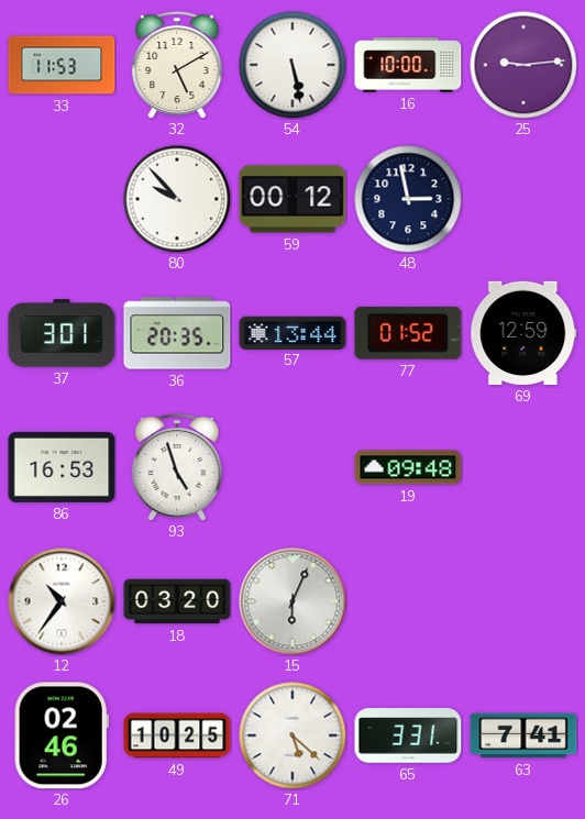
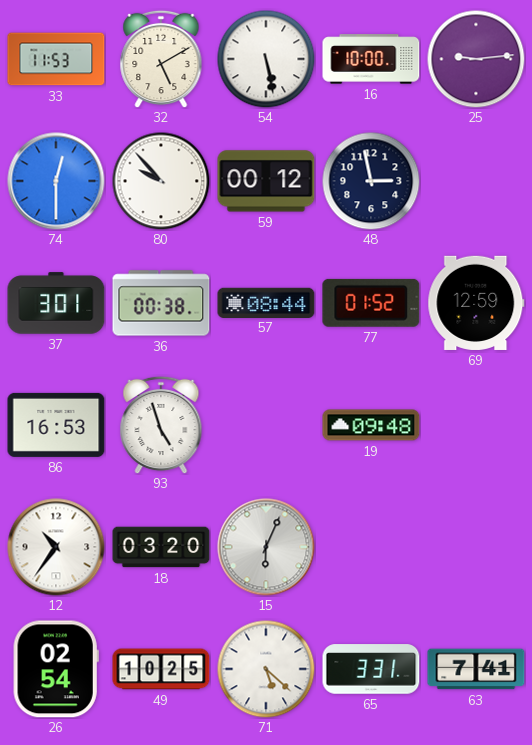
74: none -> 12:30
36: 20:35 -> 00:38
57: 13:44 -> 08:44
26: 02:46 -> 02:54
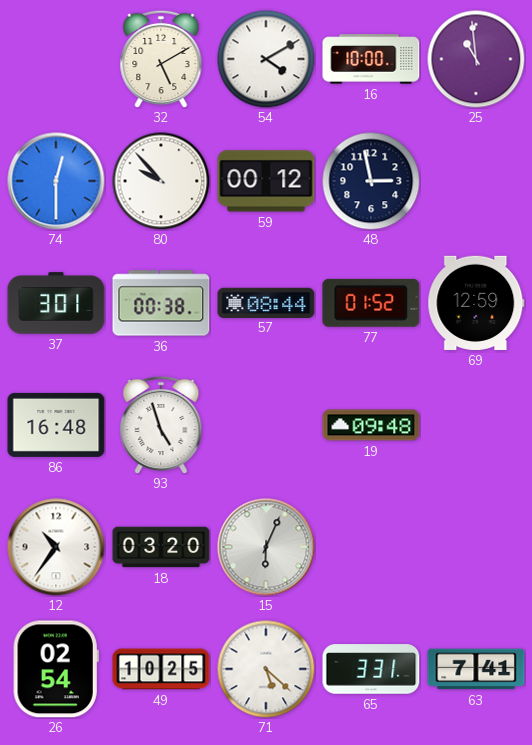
33: 11:53 -> none
54: 5:28 -> 4:10
25: 9:14 -> 10:59
86: 16:53 -> 16:48
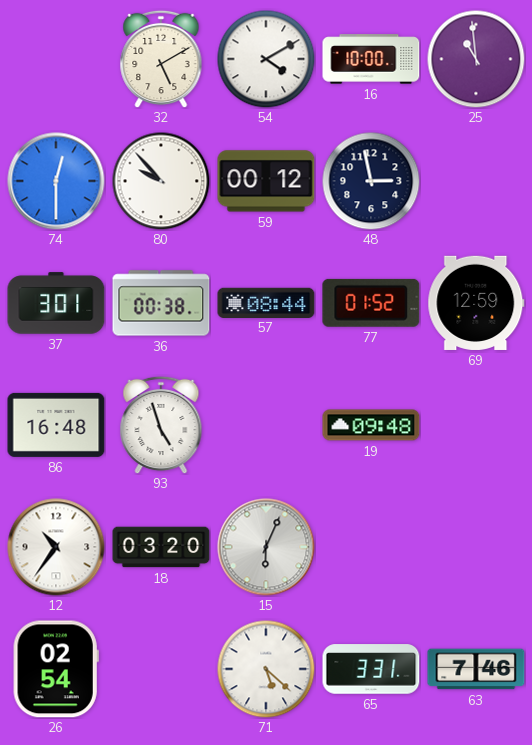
49: 10:25 -> none
63: 7:41 -> 7:46
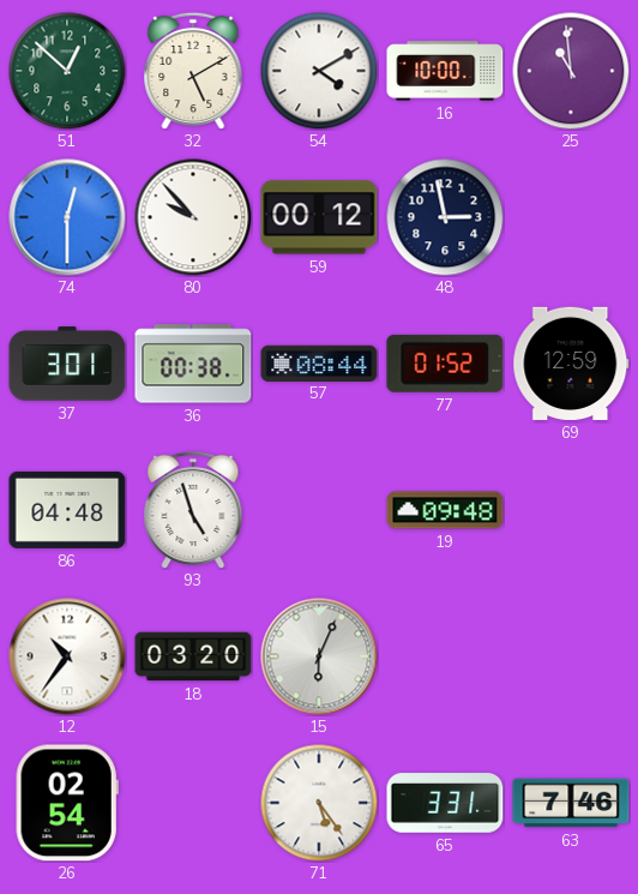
51: none -> 12:52
86: 16:48 -> 04:48
71: 5:22 -> 5:24
